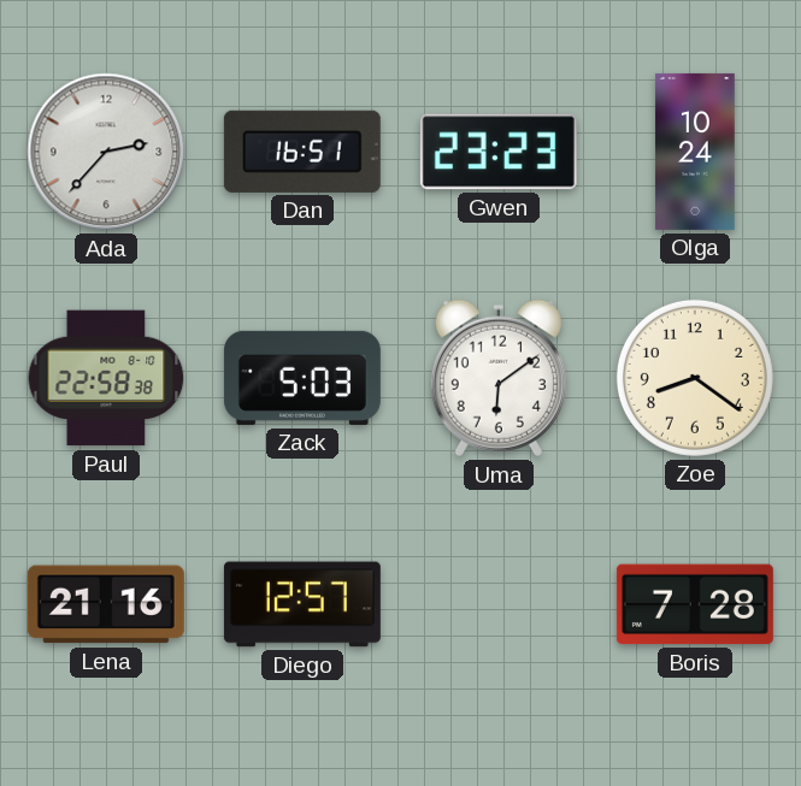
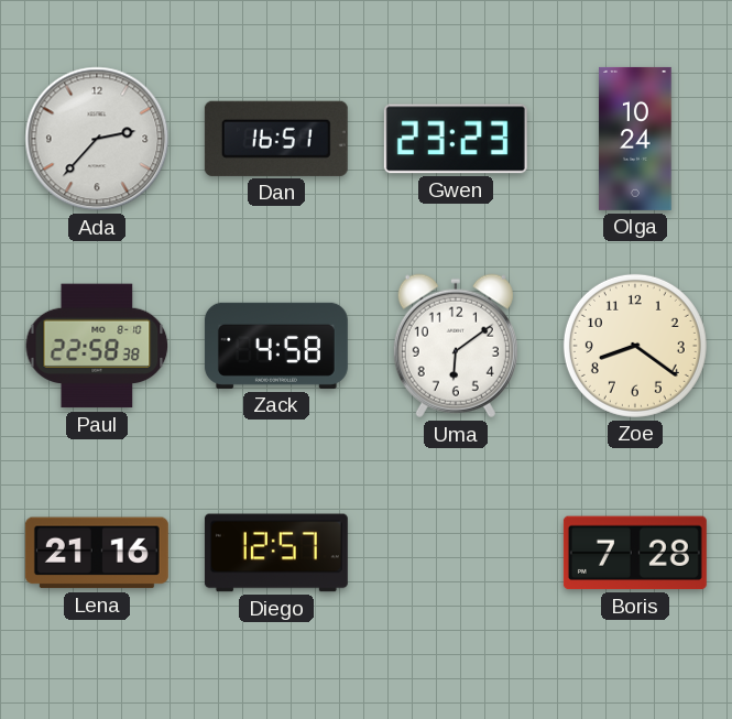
Zack: 5:03 -> 4:58
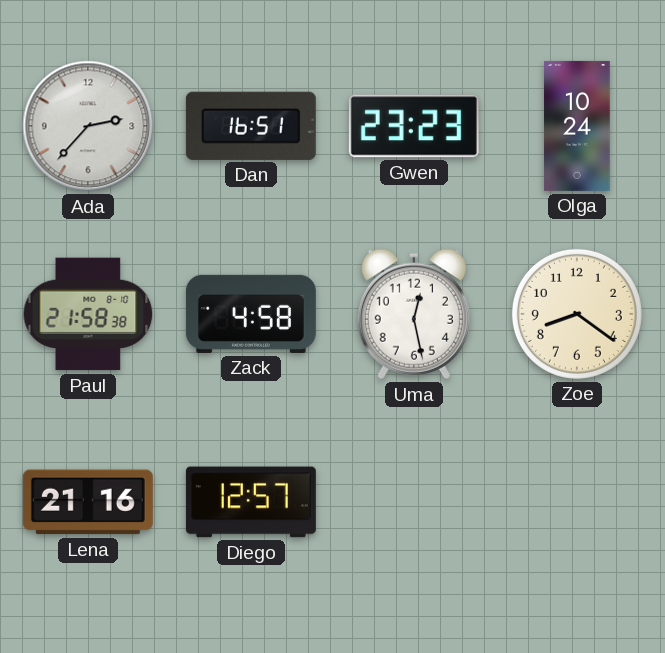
Paul: 22:58 -> 21:58
Uma: 6:09 -> 12:28
Boris: 7:28 -> none
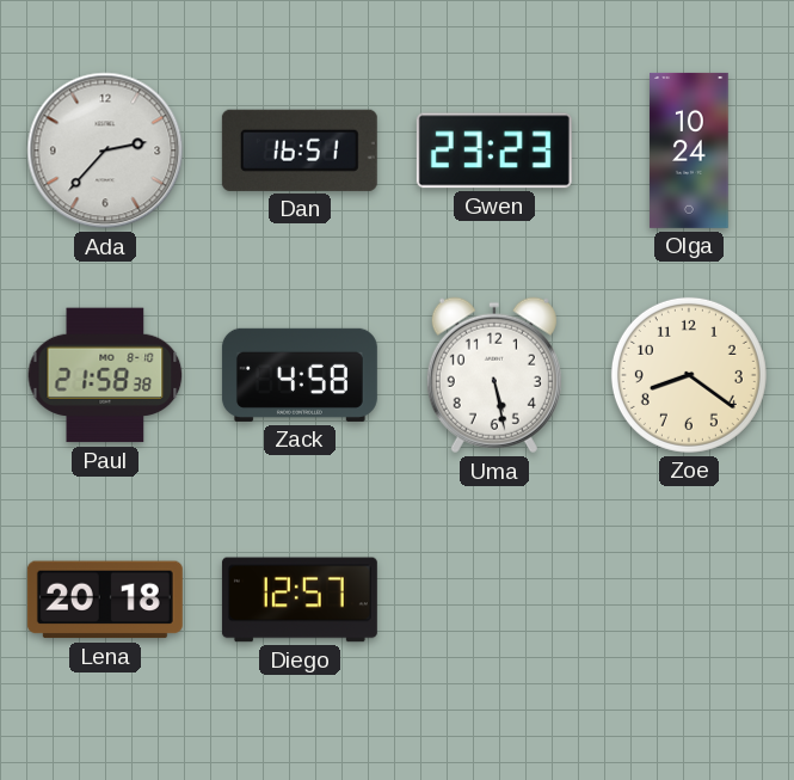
Uma: 12:28 -> 5:28
Lena: 21:16 -> 20:18
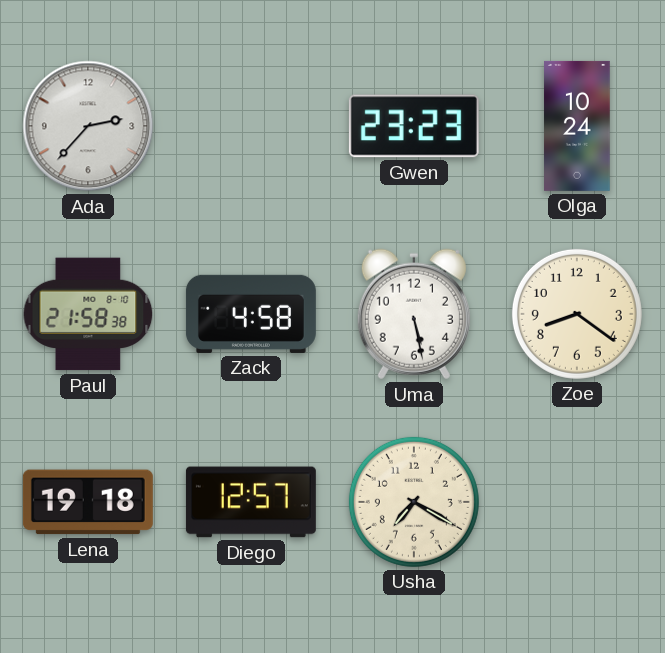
Dan: 16:51 -> none
Lena: 20:18 -> 19:18
Usha: none -> 7:20
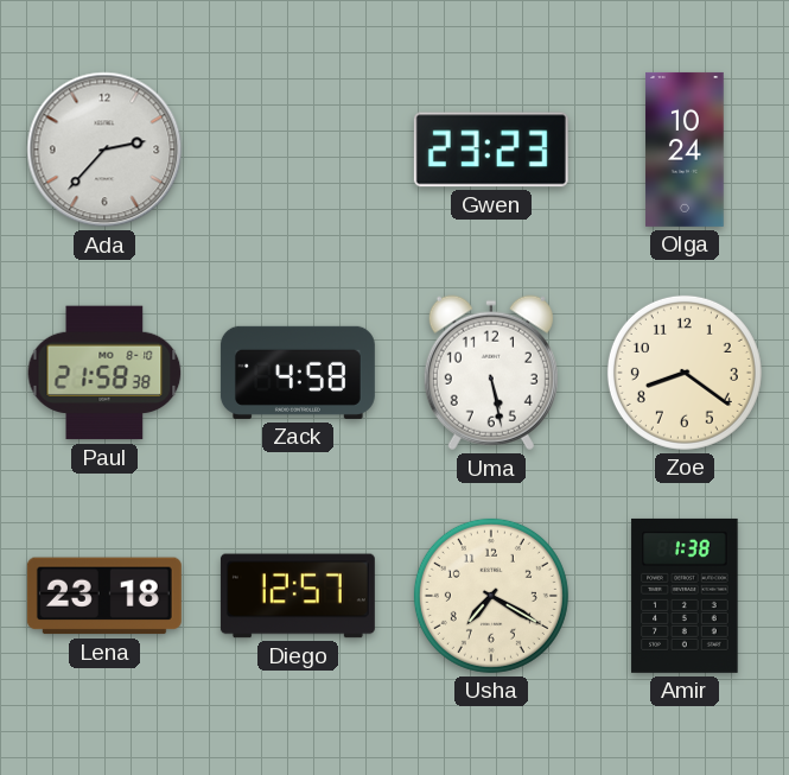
Lena: 19:18 -> 23:18
Amir: none -> 1:38
